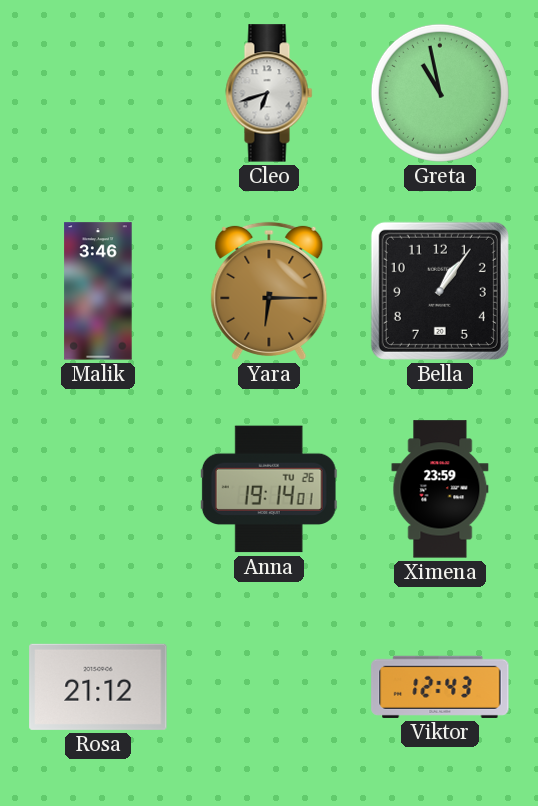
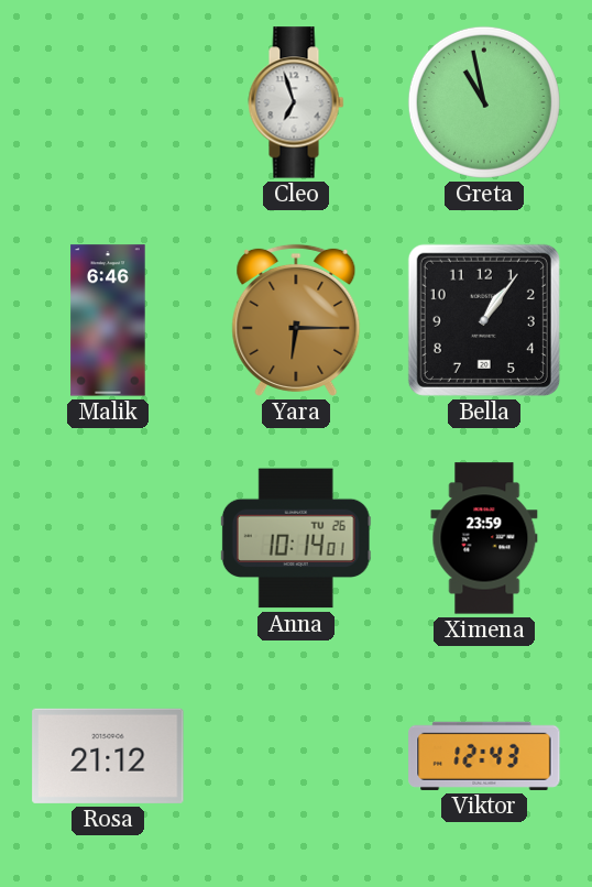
Cleo: 6:42 -> 6:57
Malik: 3:46 -> 6:46
Anna: 19:14 -> 10:14
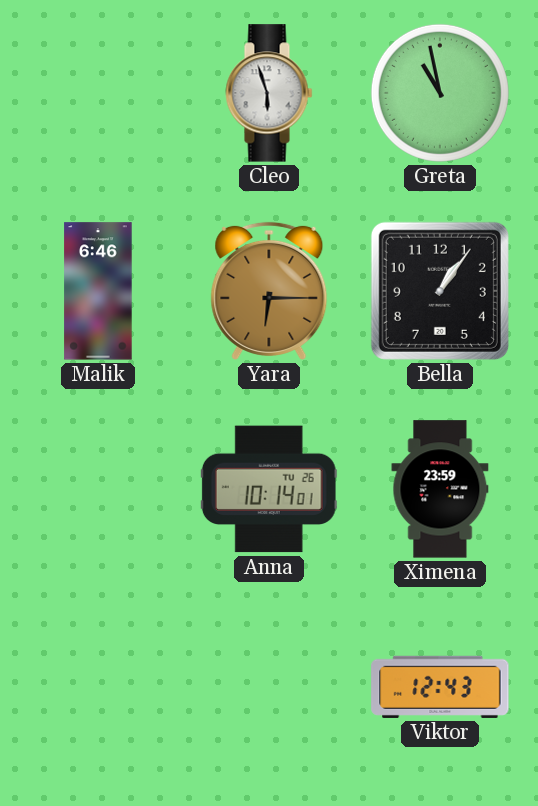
Cleo: 6:57 -> 5:57
Rosa: 21:12 -> none
